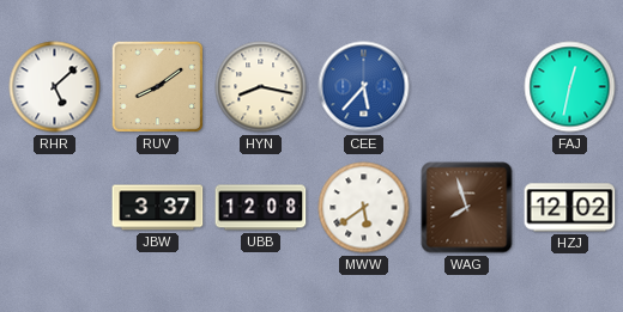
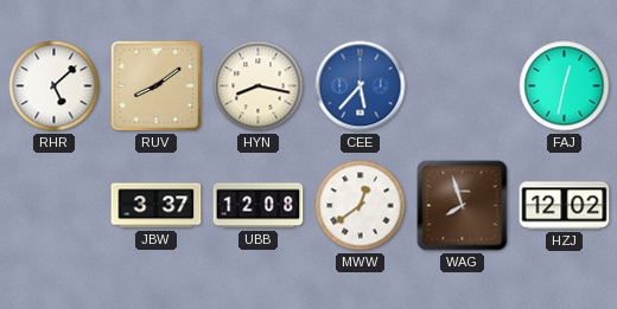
MWW: 5:39 -> 12:39
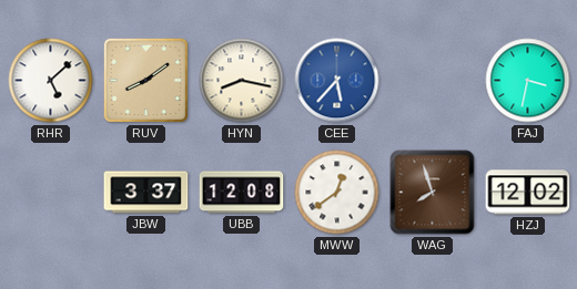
FAJ: 12:32 -> 3:32
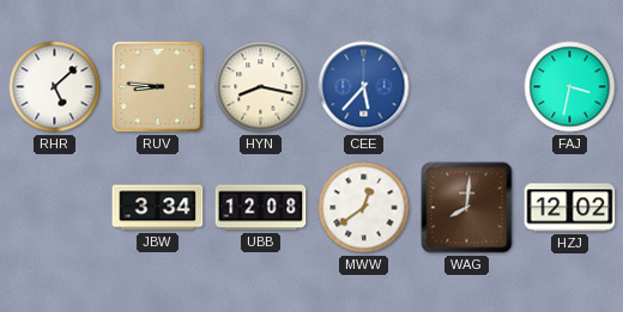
RUV: 8:09 -> 8:46
JBW: 3:37 -> 3:34
WAG: 7:57 -> 8:01
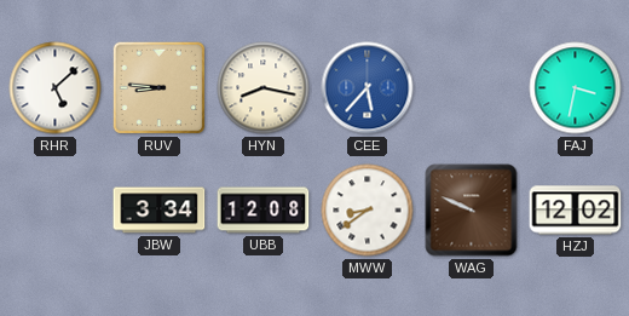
MWW: 12:39 -> 8:39
WAG: 8:01 -> 9:49
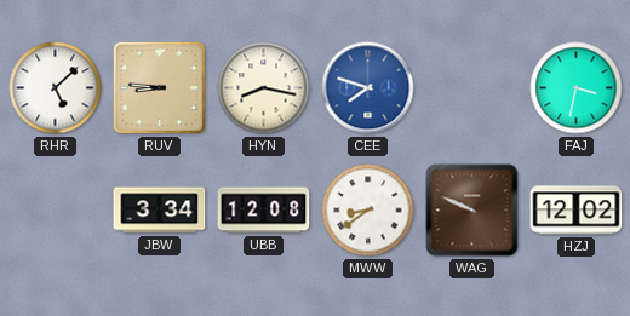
CEE: 5:37 -> 7:48
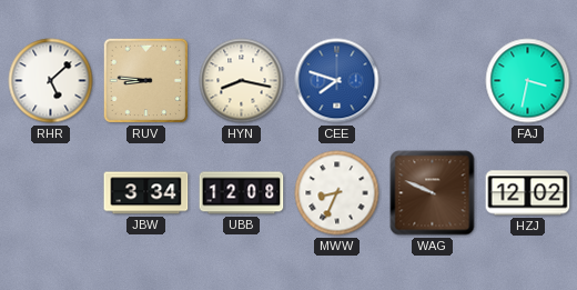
MWW: 8:39 -> 8:34
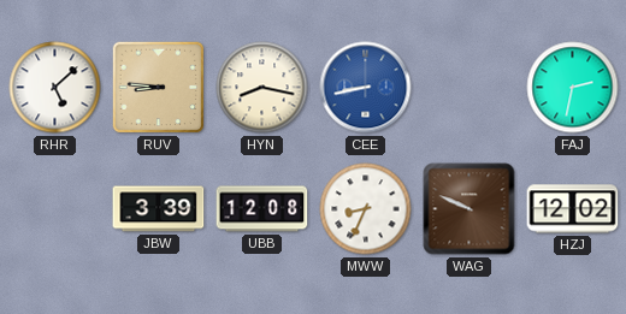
CEE: 7:48 -> 8:43
FAJ: 3:32 -> 2:32
JBW: 3:34 -> 3:39
